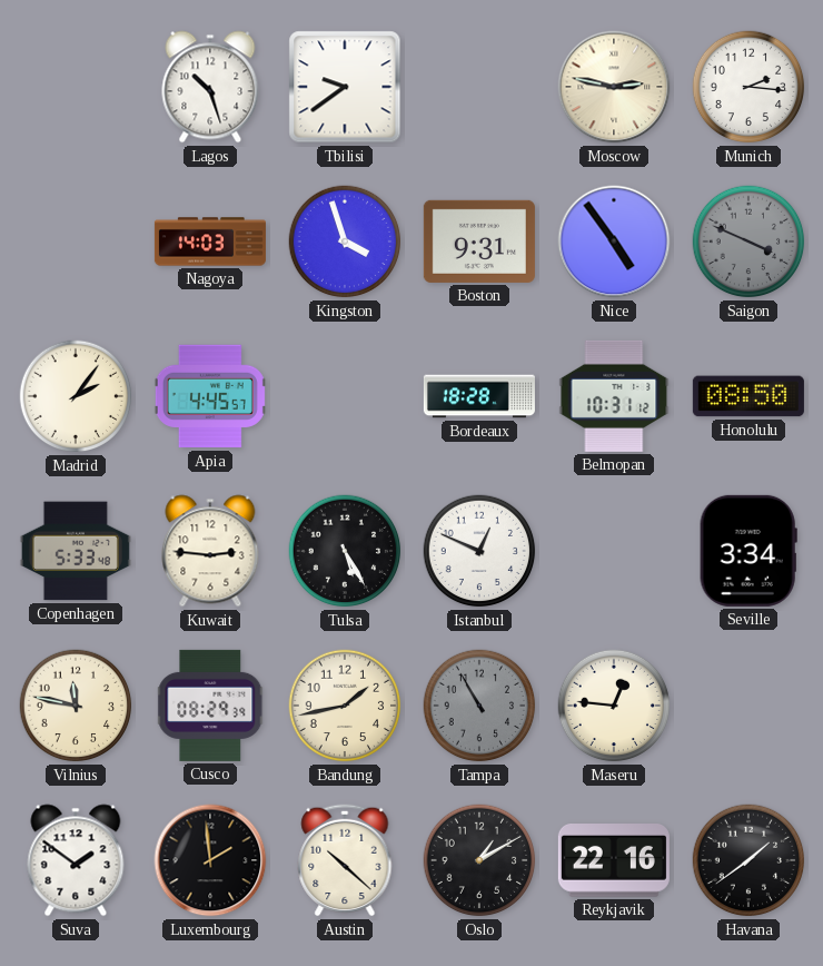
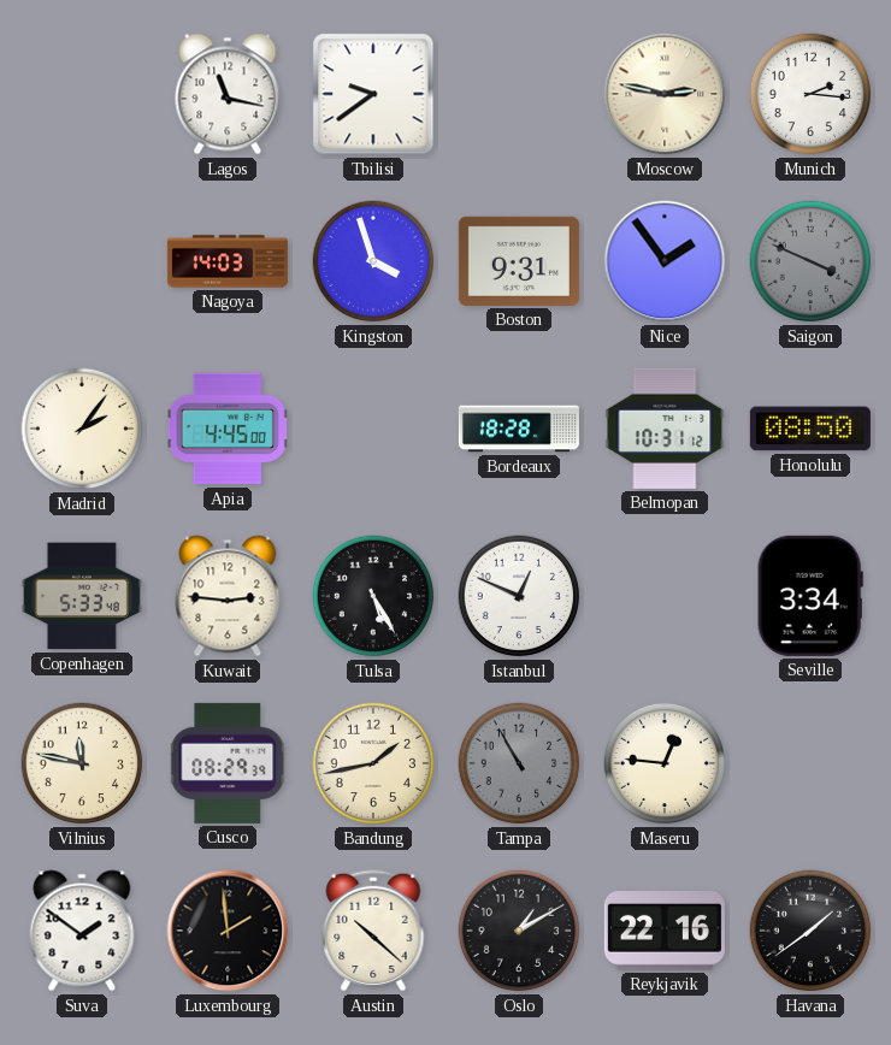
Lagos: 10:27 -> 11:17
Nice: 4:54 -> 1:54
Apia: 4:45:57 -> 4:45:00
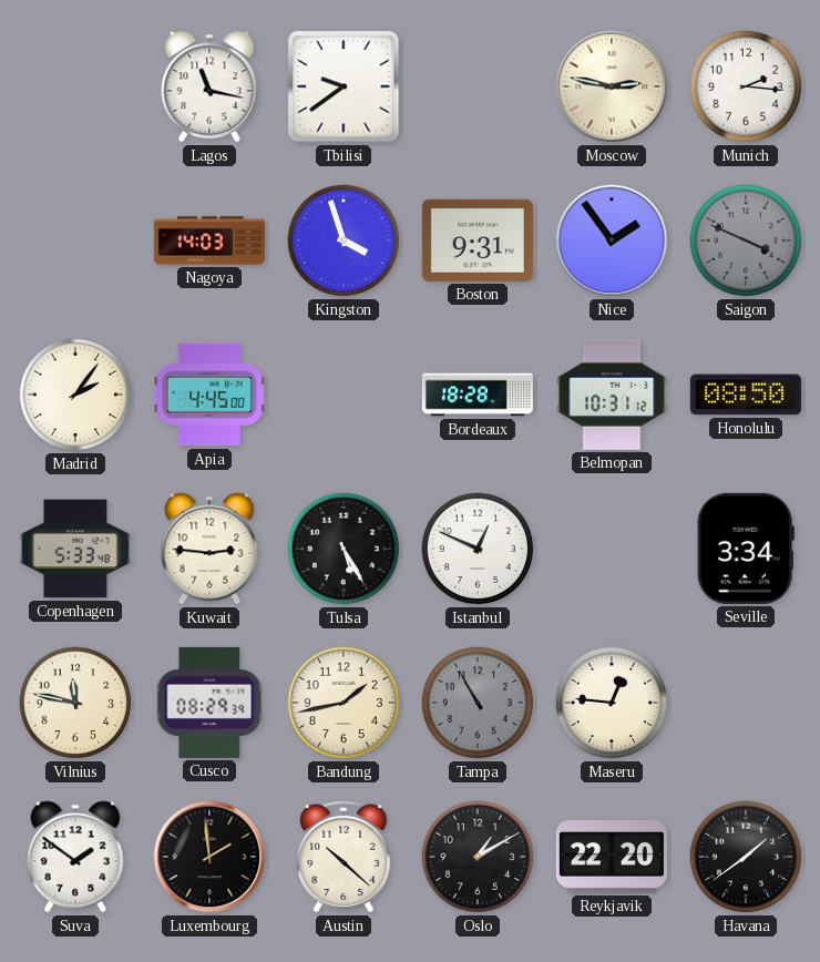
Reykjavik: 22:16 -> 22:20
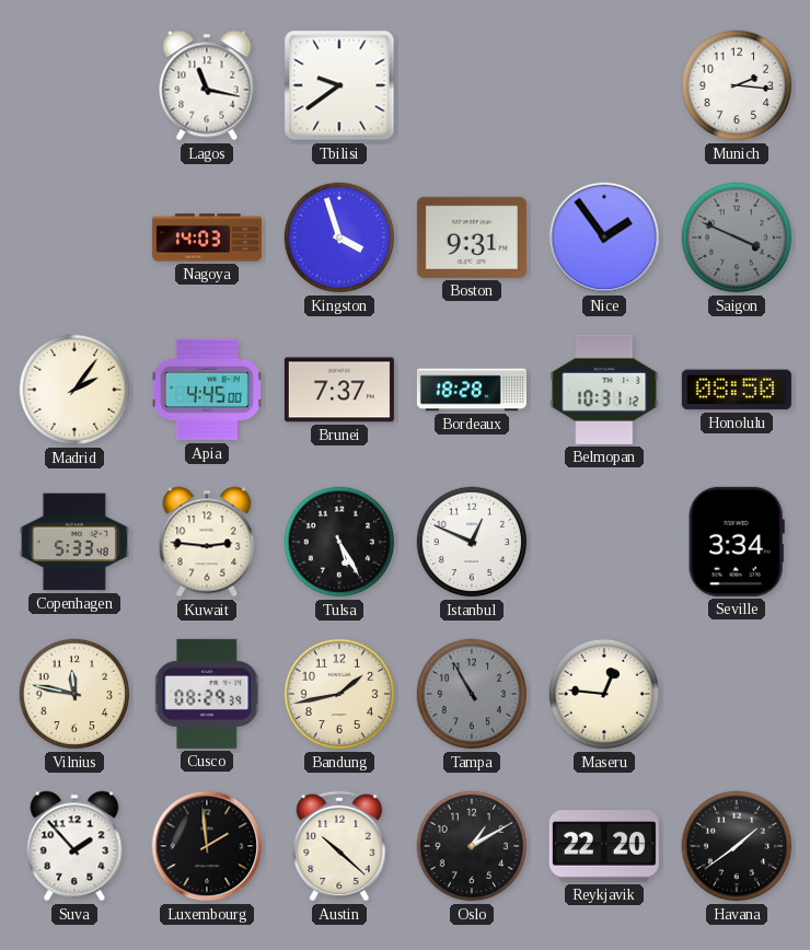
Moscow: 2:47 -> none
Brunei: none -> 7:37
Suva: 1:51 -> 1:53
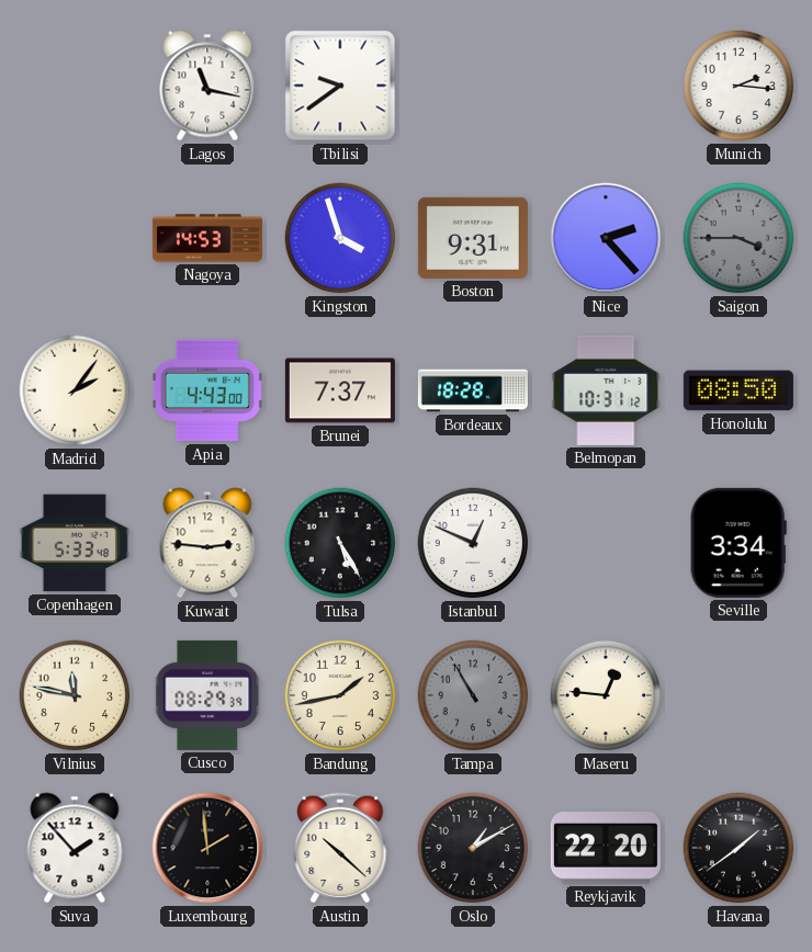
Nagoya: 14:03 -> 14:53
Nice: 1:54 -> 2:23
Saigon: 3:49 -> 3:45
Apia: 4:45 -> 4:43
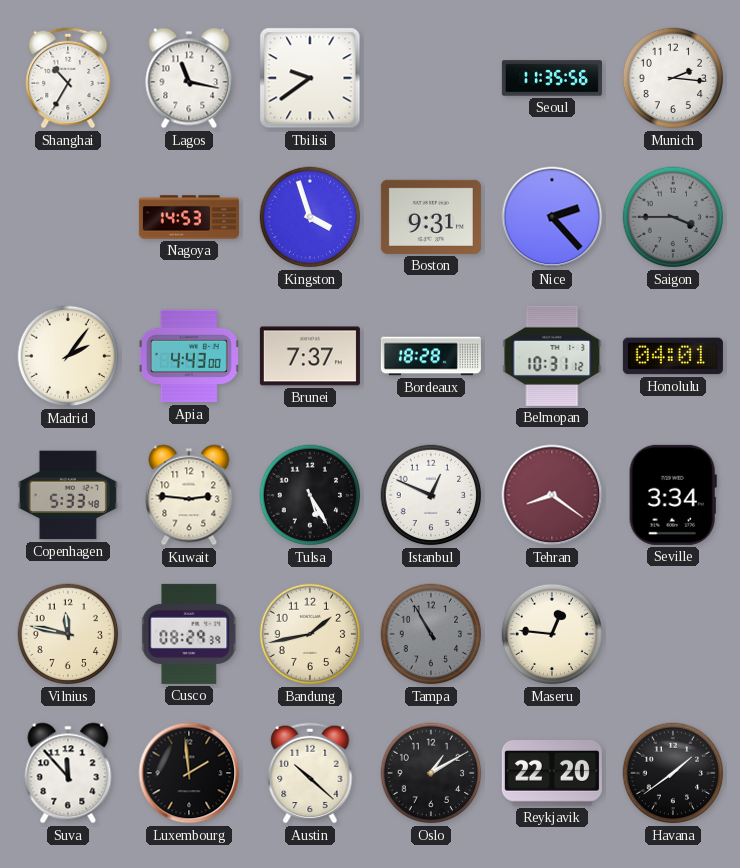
Shanghai: none -> 10:35
Seoul: none -> 11:35
Honolulu: 08:50 -> 04:01
Tehran: none -> 8:21
Suva: 1:53 -> 11:53
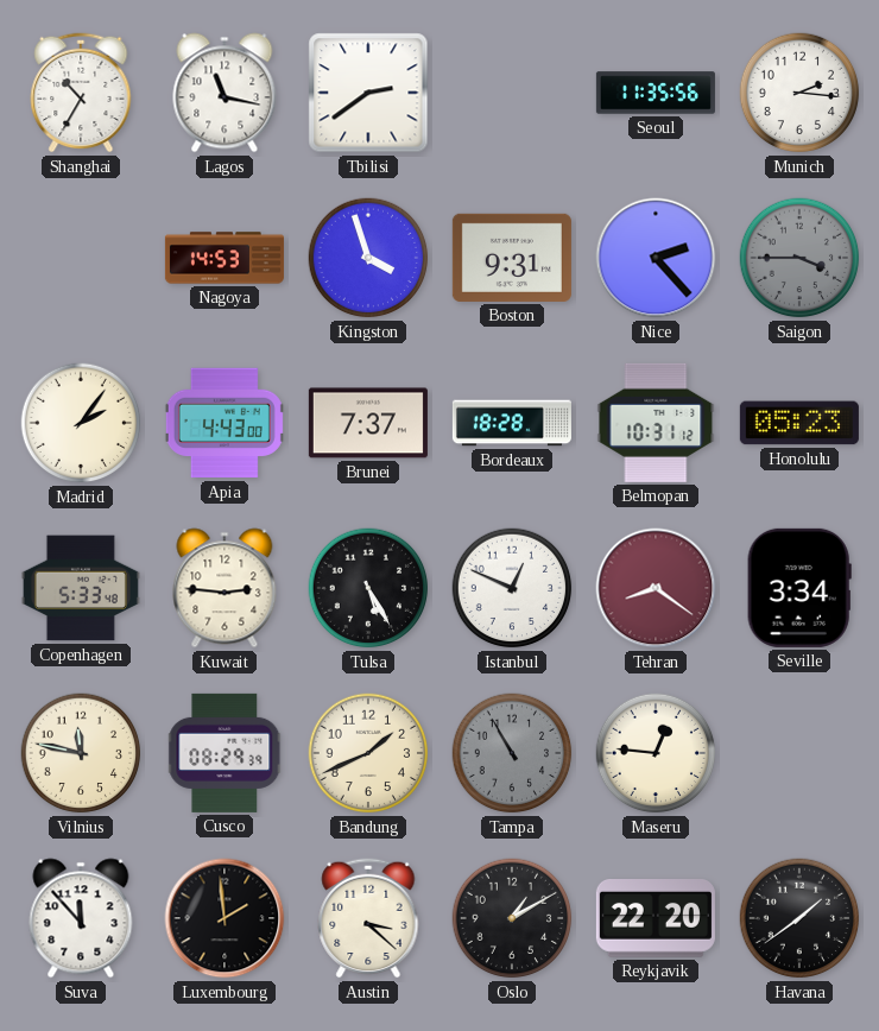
Tbilisi: 9:39 -> 2:39
Honolulu: 04:01 -> 05:23
Bandung: 1:43 -> 1:41
Austin: 10:22 -> 3:22
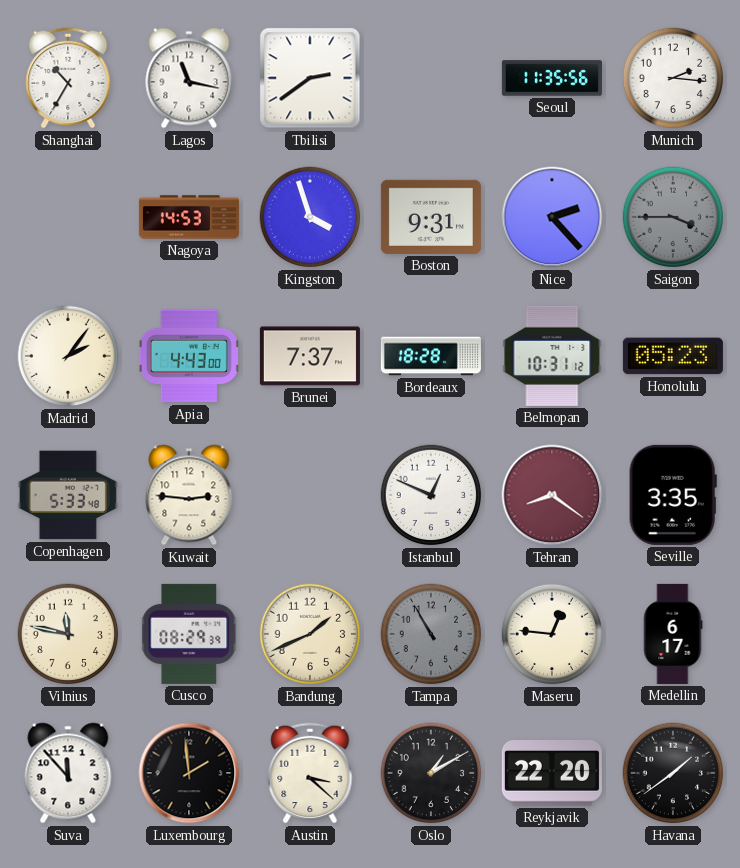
Tulsa: 5:25 -> none
Seville: 3:34 -> 3:35
Medellin: none -> 6:17
